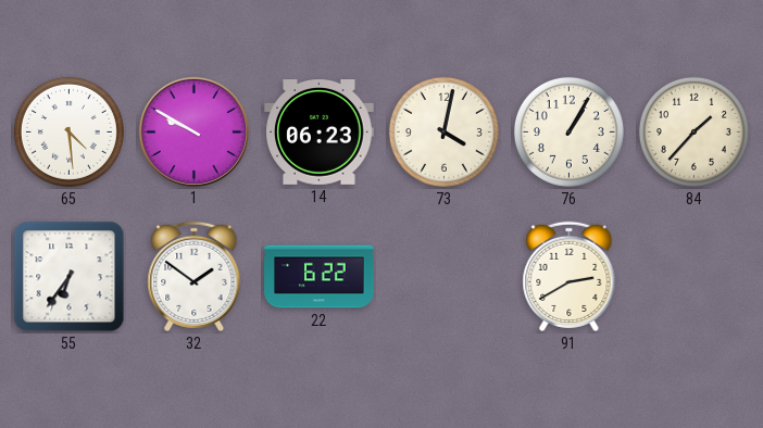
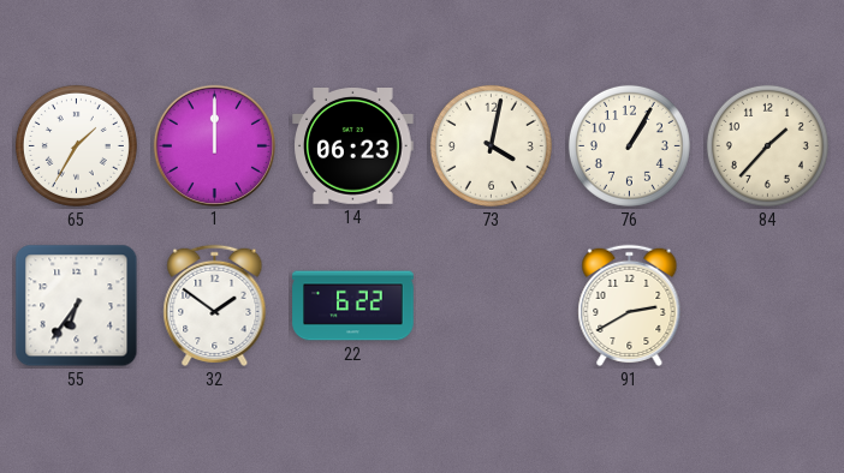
65: 4:29 -> 1:35
1: 9:50 -> 12:00
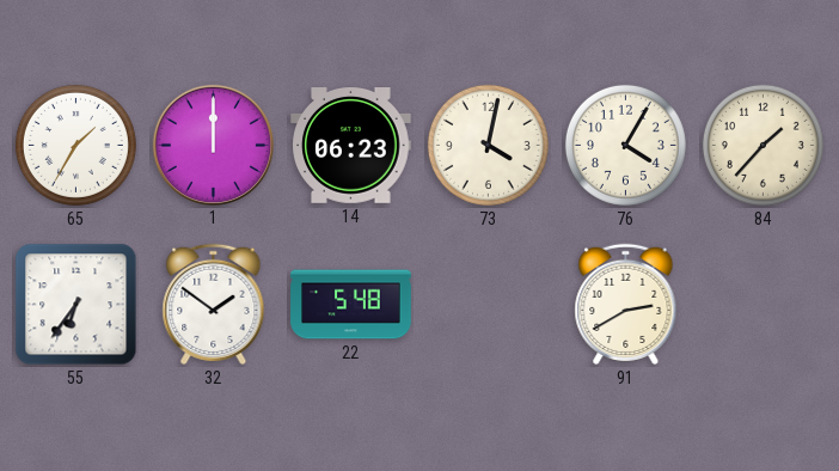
76: 1:05 -> 4:05
22: 6:22 -> 5:48
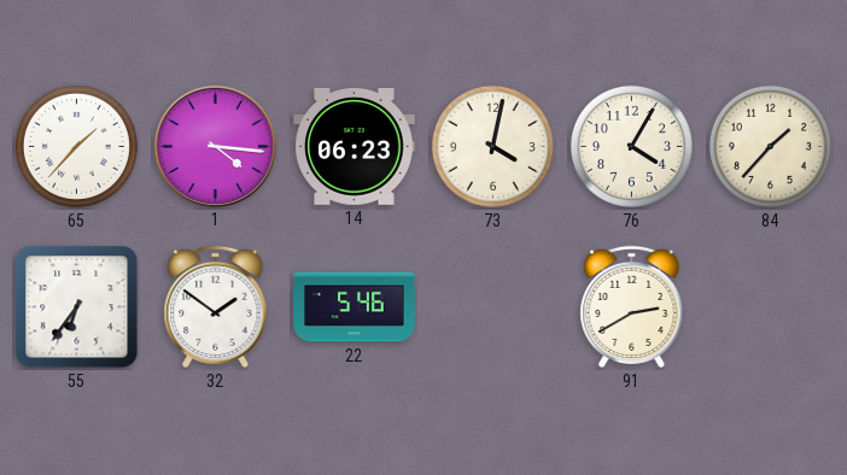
65: 1:35 -> 1:37
1: 12:00 -> 4:16
22: 5:48 -> 5:46
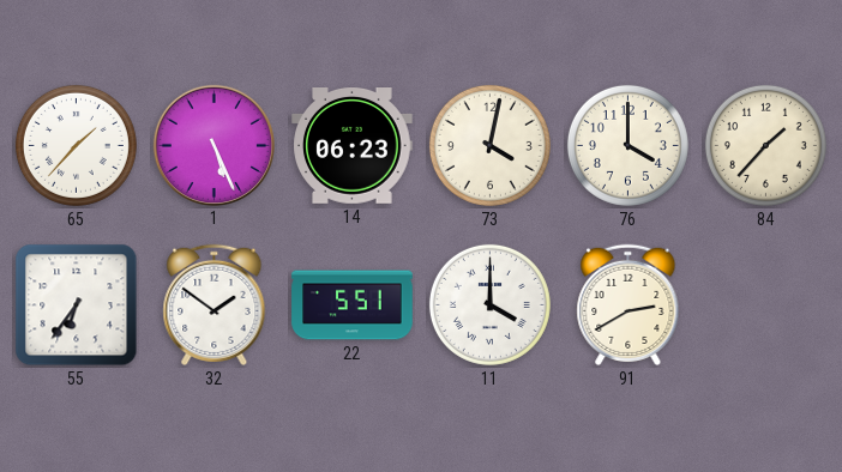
1: 4:16 -> 5:26
76: 4:05 -> 4:00
22: 5:46 -> 5:51
11: none -> 4:00
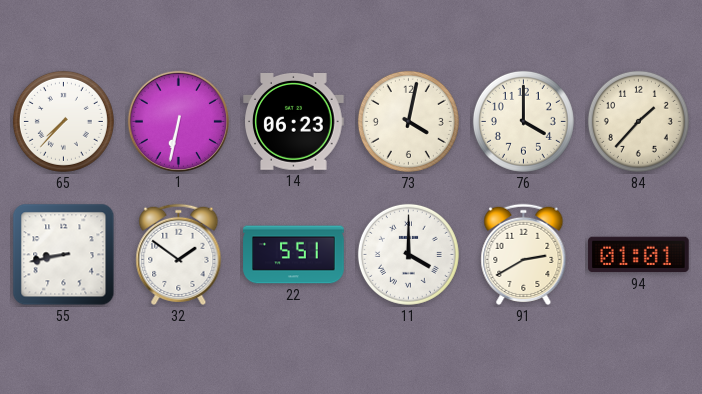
65: 1:37 -> 7:37
1: 5:26 -> 6:32
55: 6:36 -> 8:43
94: none -> 01:01
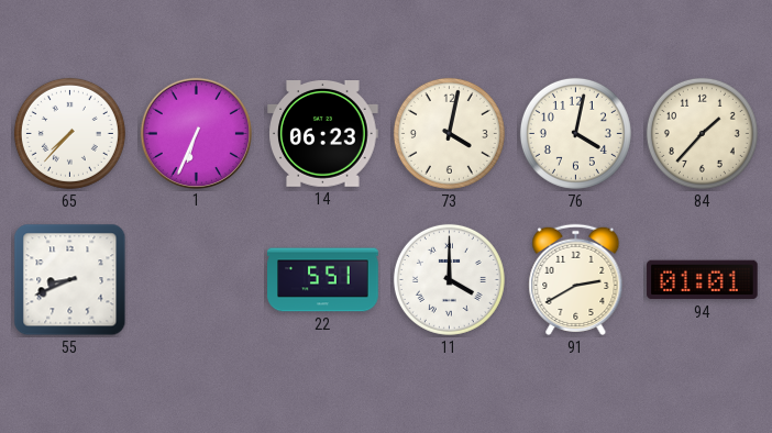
1: 6:32 -> 6:34
76: 4:00 -> 4:02
55: 8:43 -> 8:41
32: 1:51 -> none
